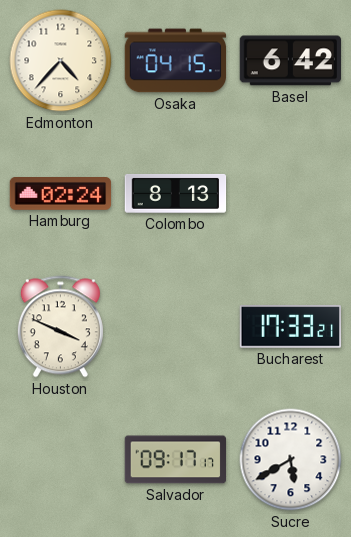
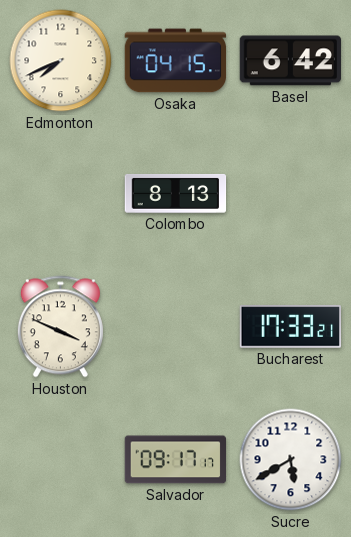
Edmonton: 4:37 -> 7:41
Hamburg: 02:24 -> none
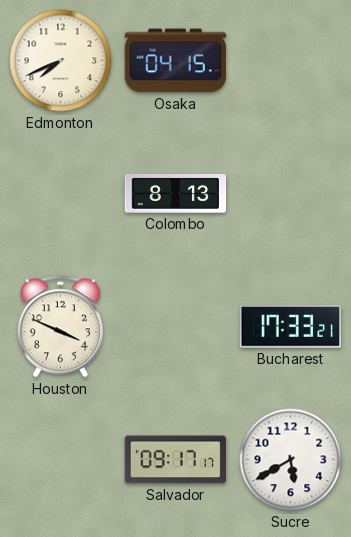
Basel: 6:42 -> none
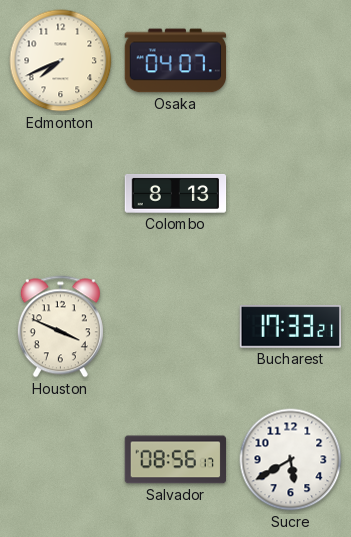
Osaka: 04:15 -> 04:07
Salvador: 09:17 -> 08:56
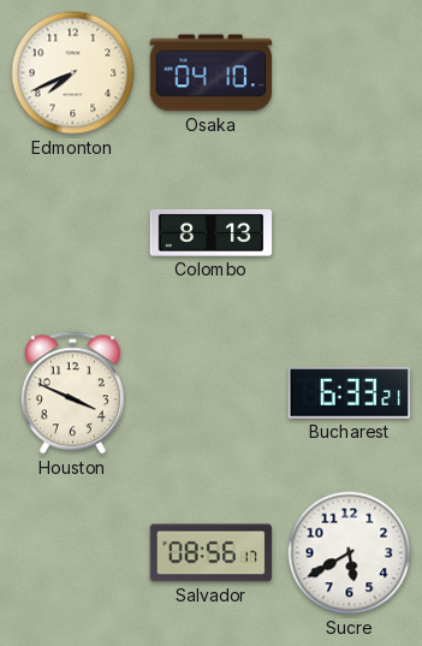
Osaka: 04:07 -> 04:10
Bucharest: 17:33 -> 6:33
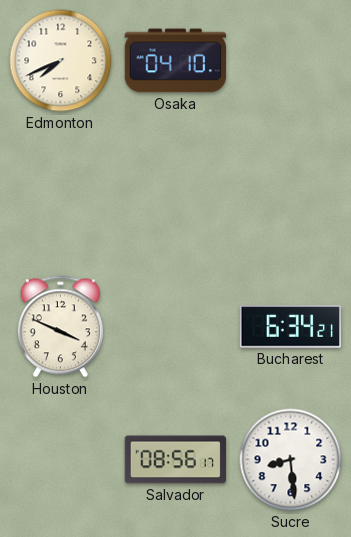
Colombo: 8:13 -> none
Bucharest: 6:33 -> 6:34
Sucre: 5:40 -> 8:29
